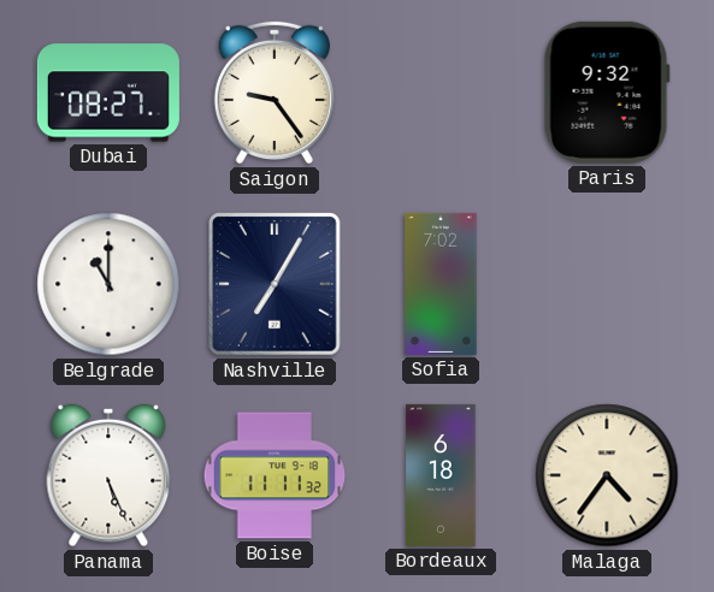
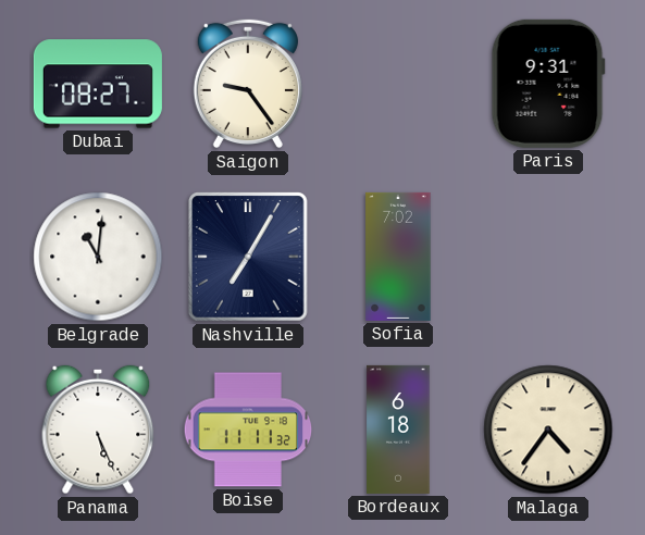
Paris: 9:32 -> 9:31
Belgrade: 11:00 -> 11:01
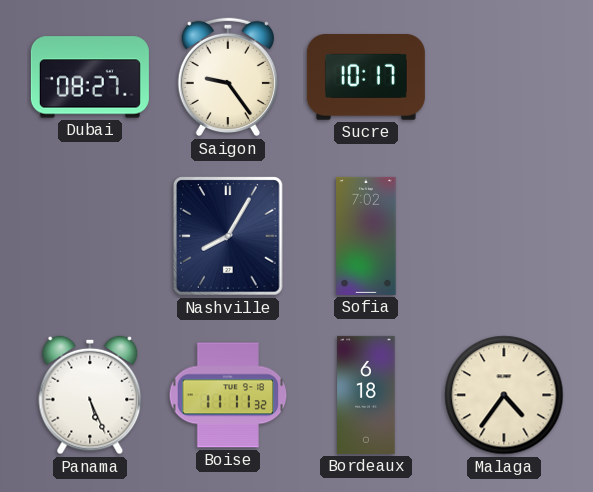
Sucre: none -> 10:17
Paris: 9:31 -> none
Belgrade: 11:01 -> none
Nashville: 7:05 -> 8:05
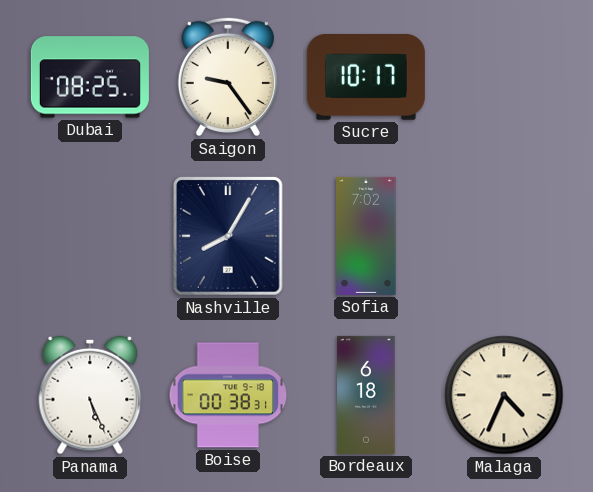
Dubai: 08:27 -> 08:25
Boise: 11:11 -> 00:38
Malaga: 4:36 -> 4:34
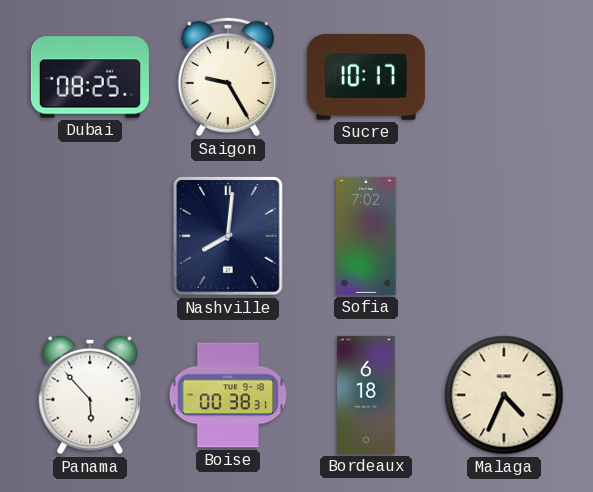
Saigon: 9:24 -> 9:25
Nashville: 8:05 -> 8:01
Panama: 5:26 -> 5:53
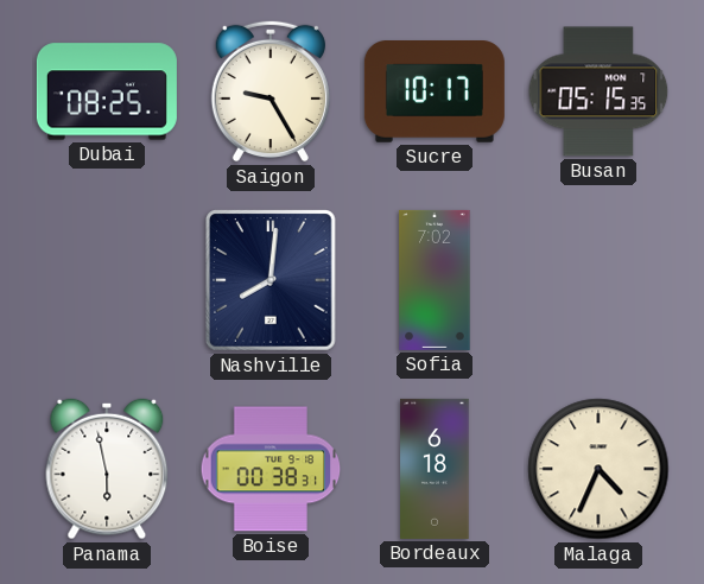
Busan: none -> 05:15
Panama: 5:53 -> 5:58
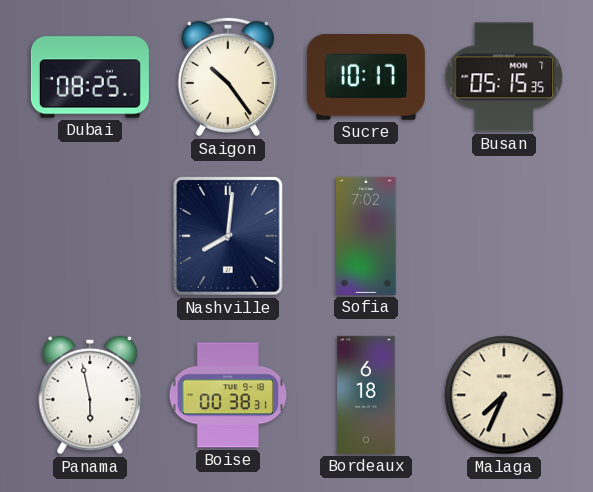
Saigon: 9:25 -> 10:24
Malaga: 4:34 -> 7:34
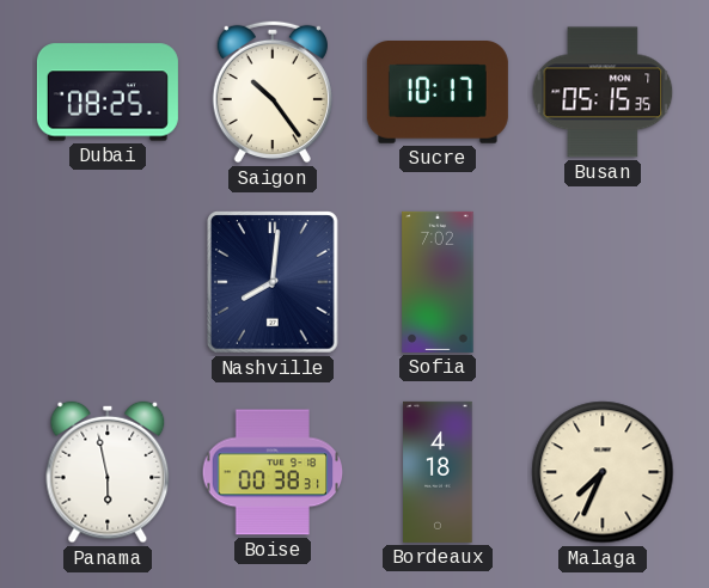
Bordeaux: 6:18 -> 4:18
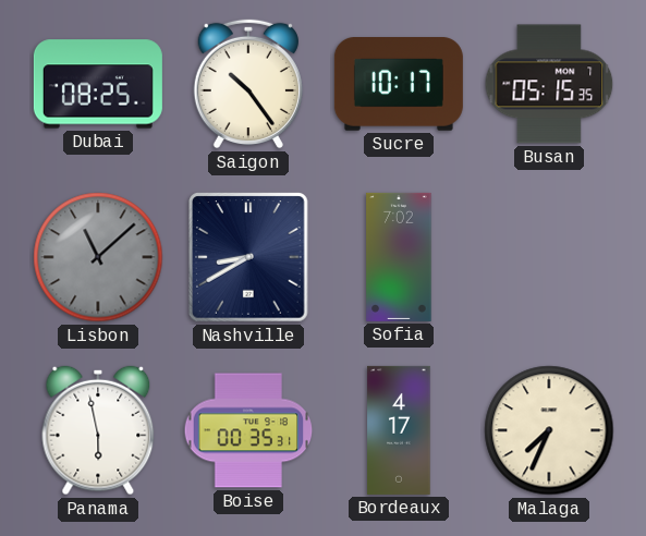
Lisbon: none -> 11:08
Nashville: 8:01 -> 8:40
Boise: 00:38 -> 00:35
Bordeaux: 4:18 -> 4:17
